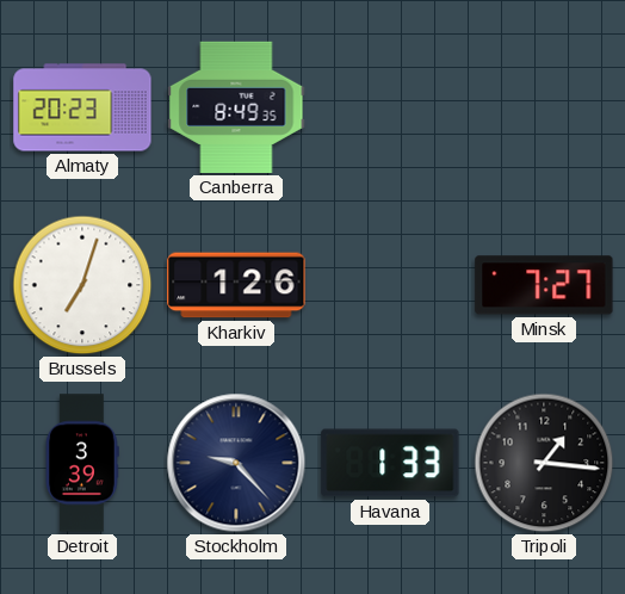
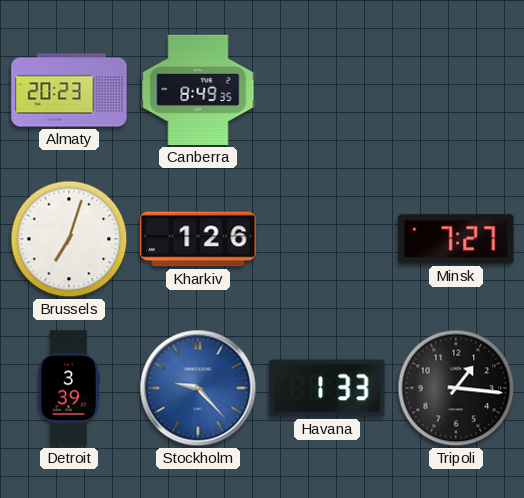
Stockholm dial: navy -> blue
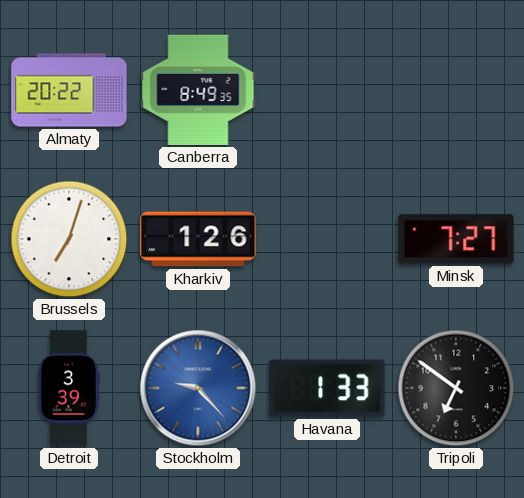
Almaty: 20:23 -> 20:22
Tripoli: 1:16 -> 6:51
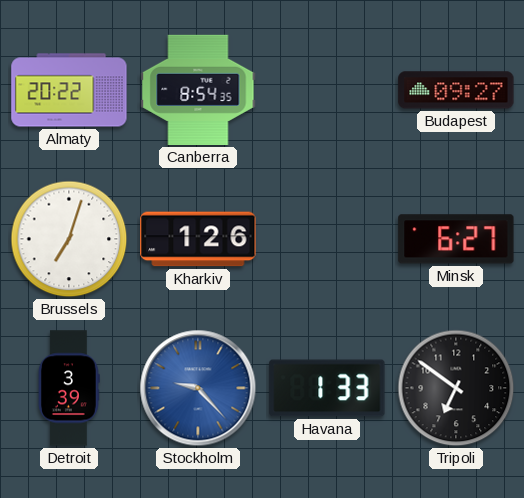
Canberra: 8:49 -> 8:54
Budapest: none -> 09:27
Minsk: 7:27 -> 6:27
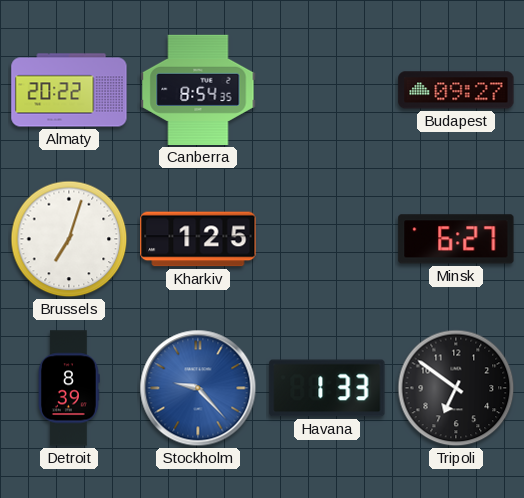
Kharkiv: 1:26 -> 1:25
Detroit: 3:39 -> 8:39
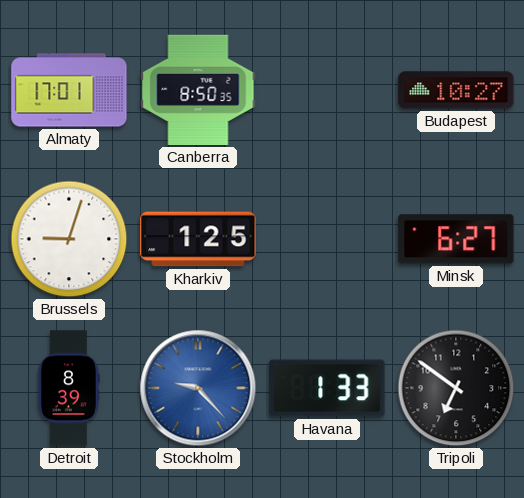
Almaty: 20:22 -> 17:01
Canberra: 8:54 -> 8:50
Budapest: 09:27 -> 10:27
Brussels: 7:03 -> 9:03
